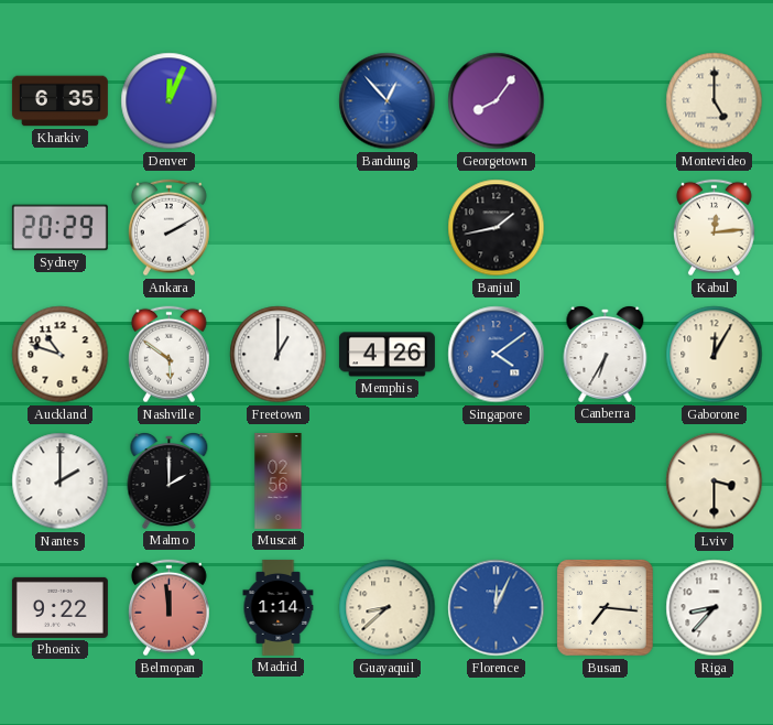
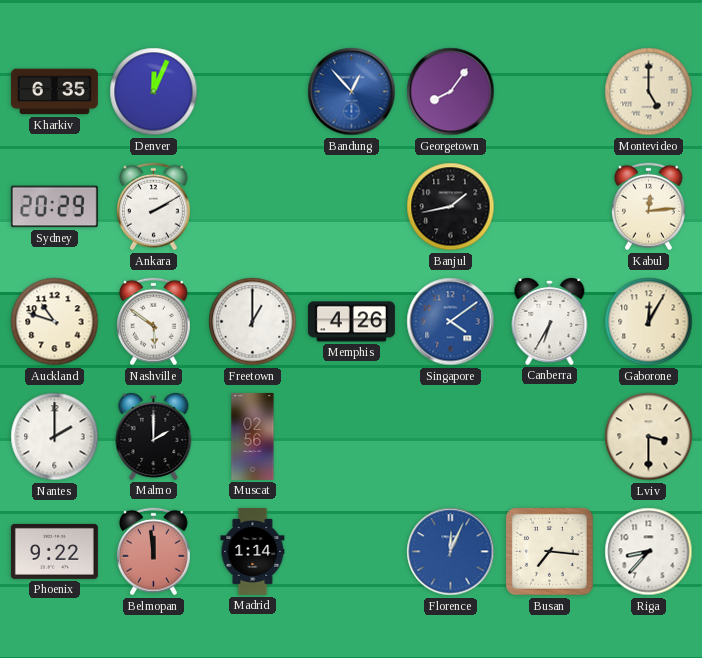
Guayaquil: 8:38 -> none
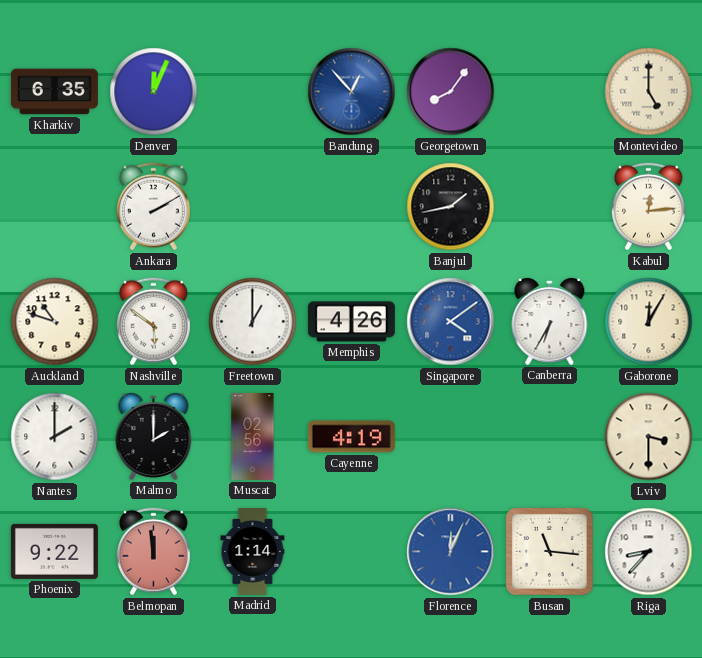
Sydney: 20:29 -> none
Cayenne: none -> 4:19
Busan: 7:16 -> 11:16
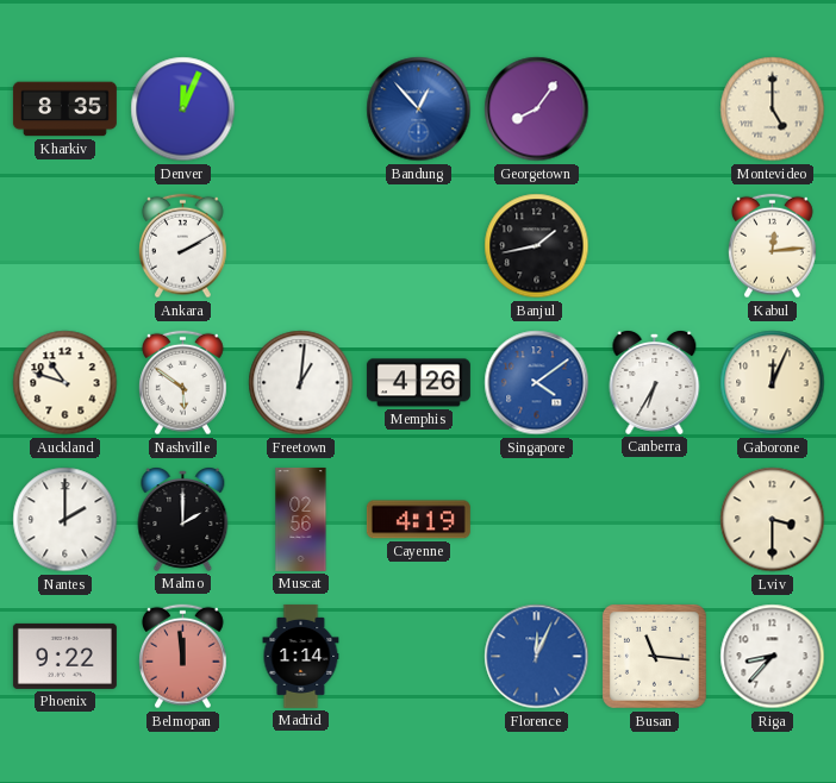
Kharkiv: 6:35 -> 8:35
Freetown: 1:00 -> 1:01
Gaborone: 12:05 -> 12:04
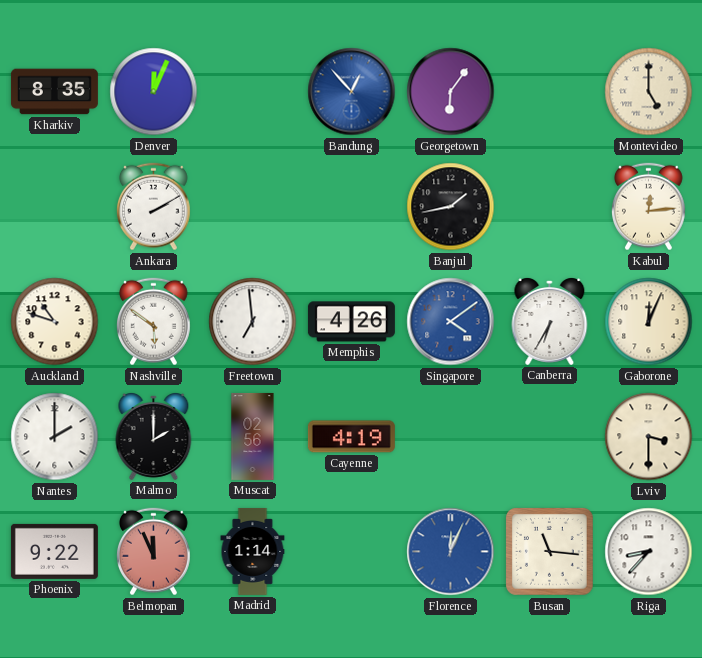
Georgetown: 8:06 -> 6:06
Freetown: 1:01 -> 6:59
Belmopan: 11:59 -> 11:56
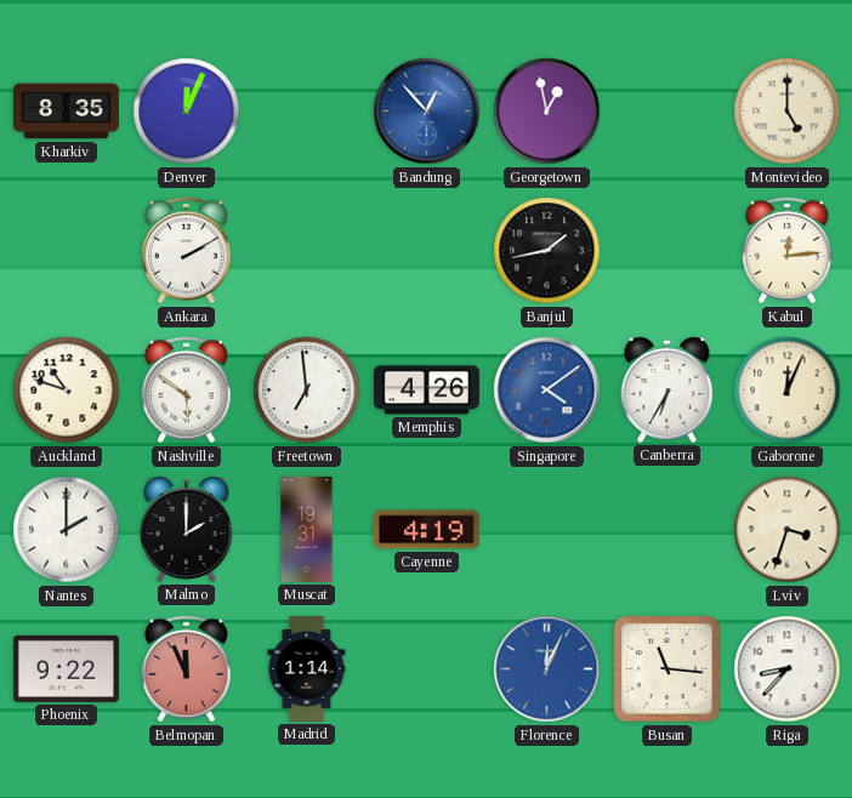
Georgetown: 6:06 -> 12:58
Muscat: 02:56 -> 19:31
Lviv: 3:30 -> 3:33
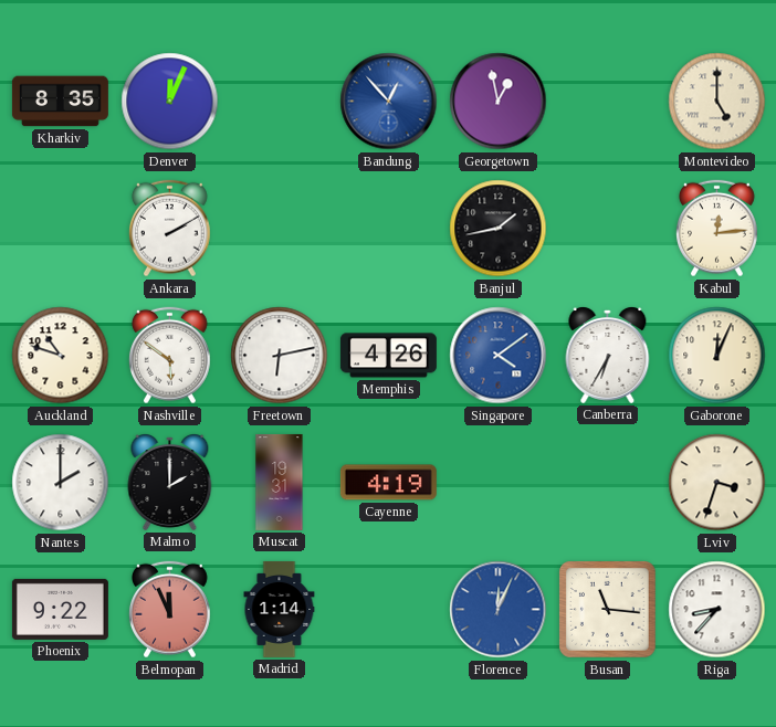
Freetown: 6:59 -> 6:13
